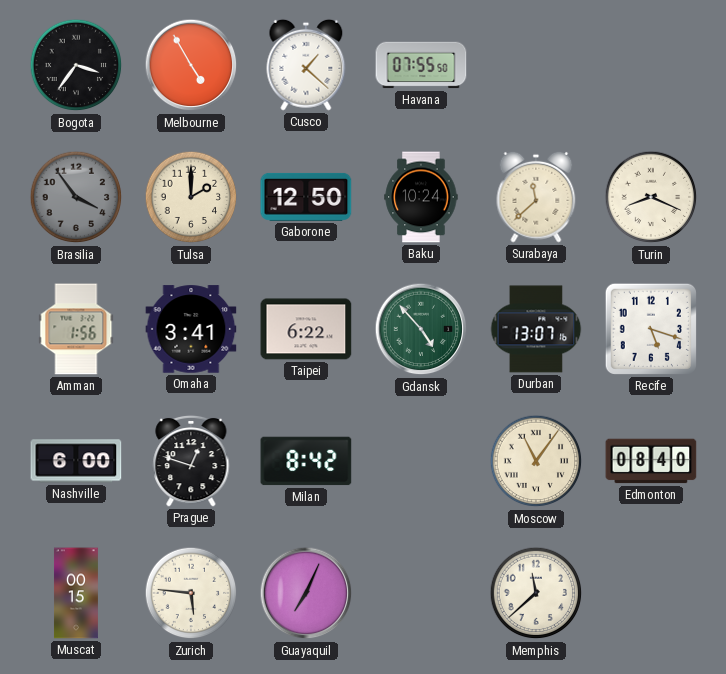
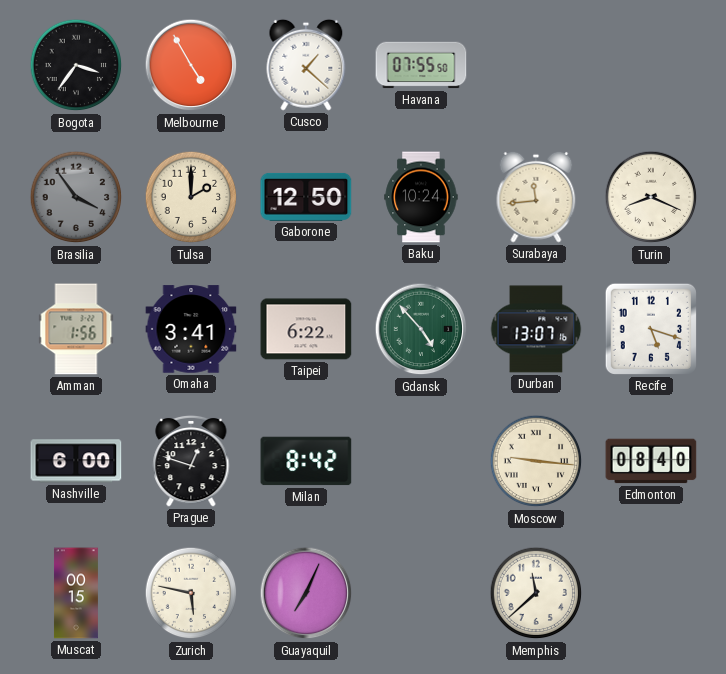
Surabaya: 11:38 -> 11:44
Moscow: 11:06 -> 9:16
Zurich: 5:46 -> 5:47
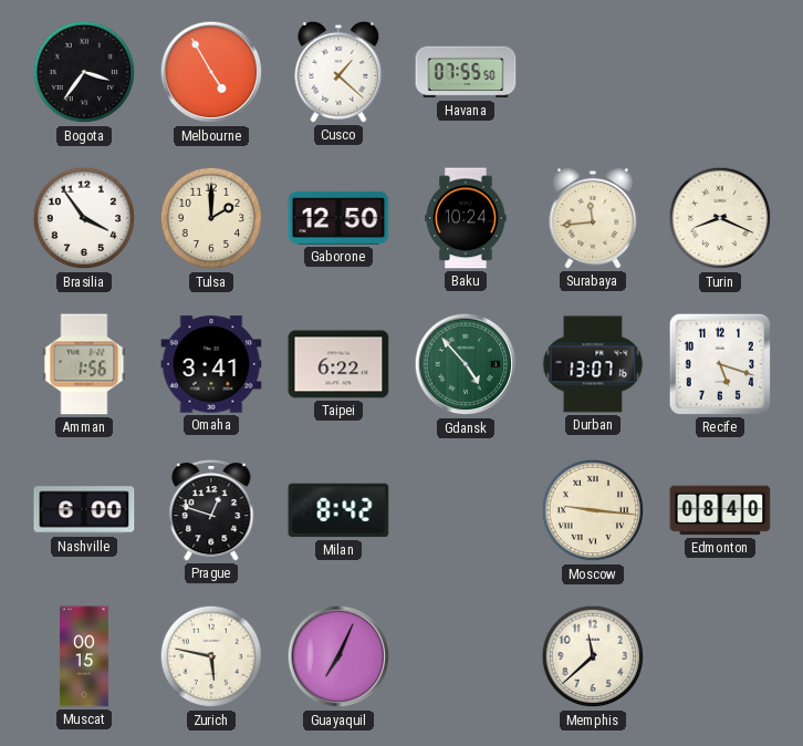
Brasilia dial: grey -> white
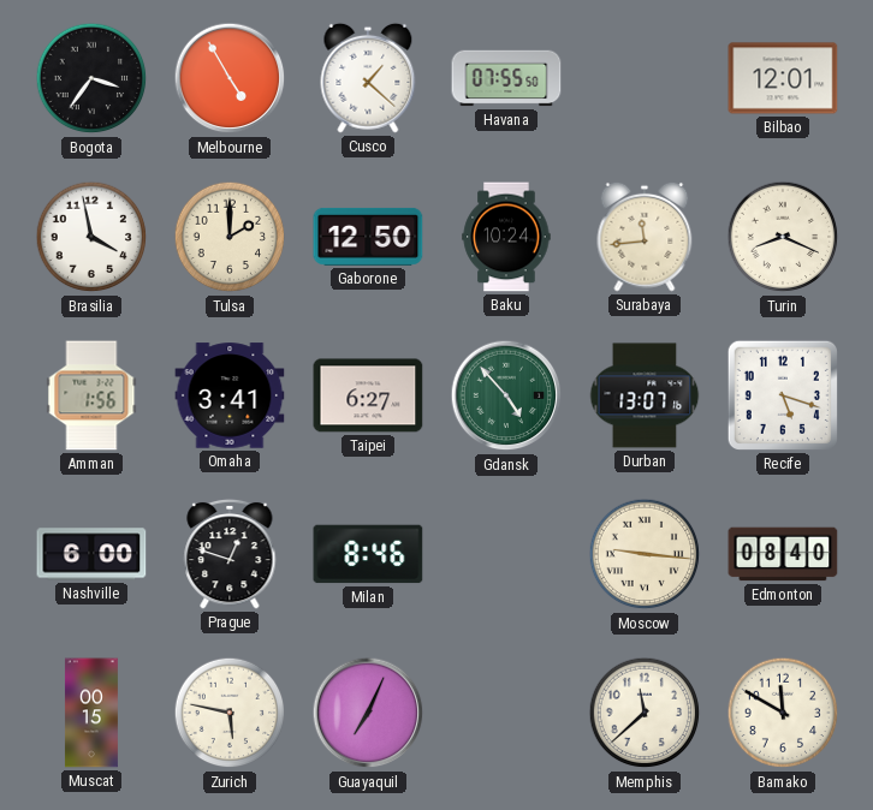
Bilbao: none -> 12:01
Brasilia: 3:54 -> 3:58
Taipei: 6:22 -> 6:27
Milan: 8:42 -> 8:46
Bamako: none -> 11:50
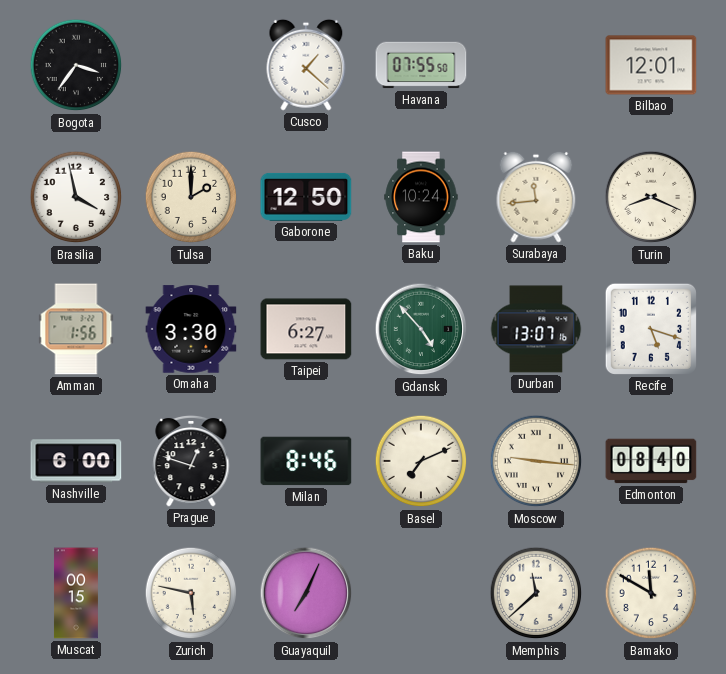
Melbourne: 4:55 -> none
Omaha: 3:41 -> 3:30
Basel: none -> 7:11
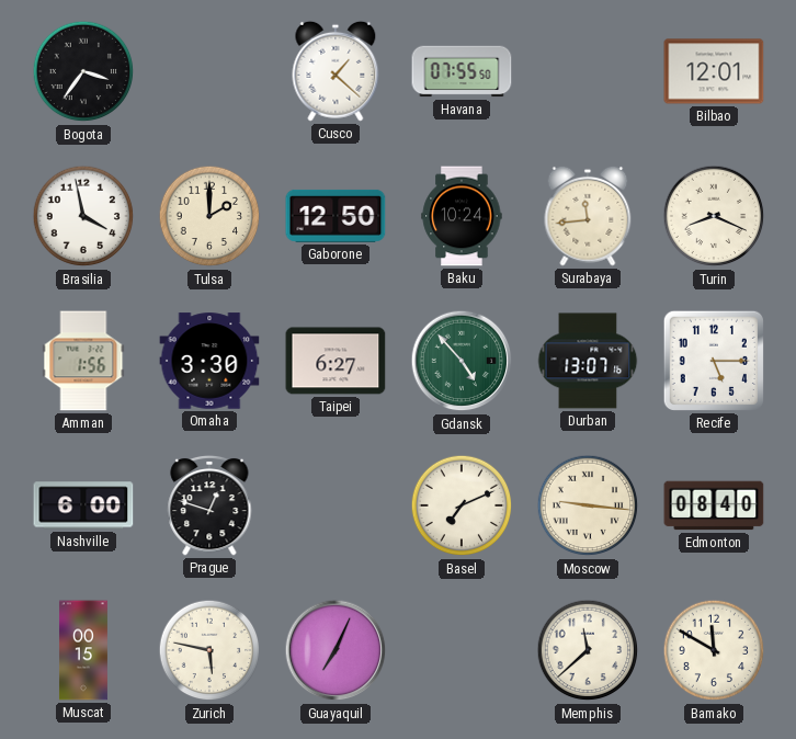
Recife: 5:18 -> 5:15
Milan: 8:46 -> none
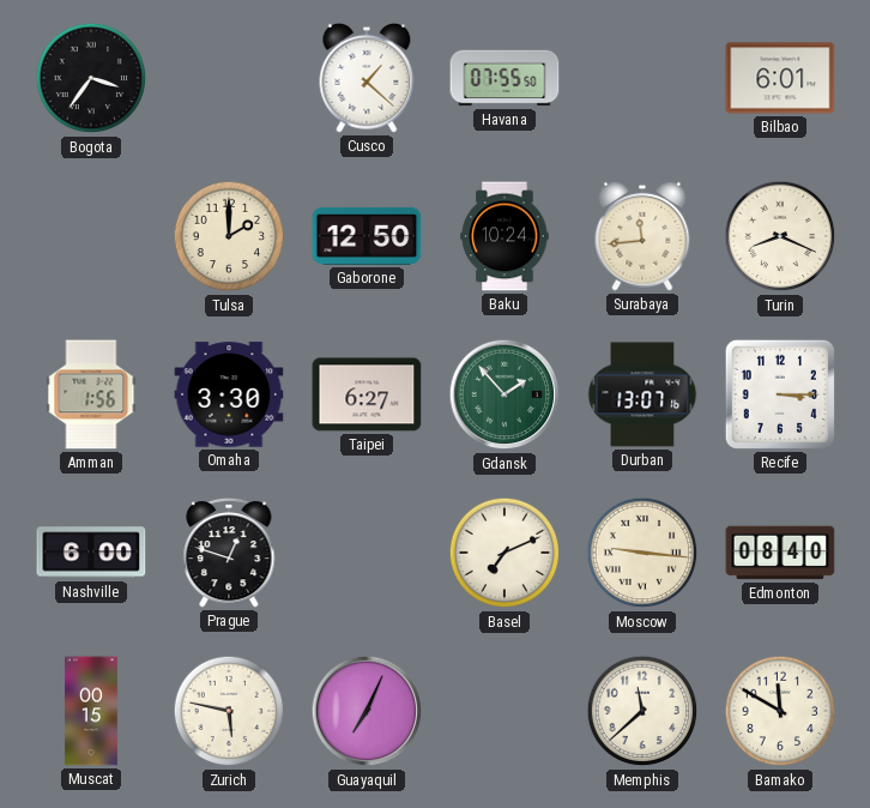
Bilbao: 12:01 -> 6:01
Brasilia: 3:58 -> none
Gdansk: 4:53 -> 1:53
Recife: 5:15 -> 3:15
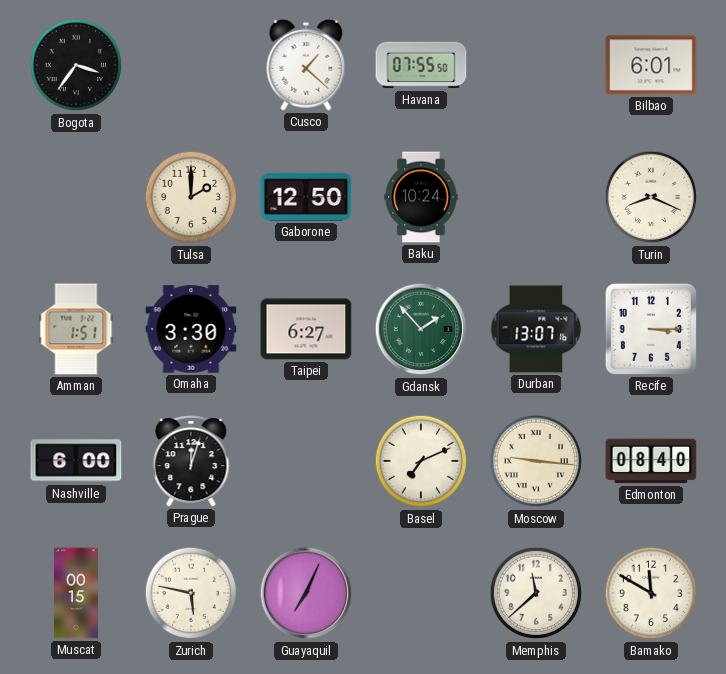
Surabaya: 11:44 -> none
Amman: 1:56 -> 1:51
Prague: 12:48 -> 12:03
